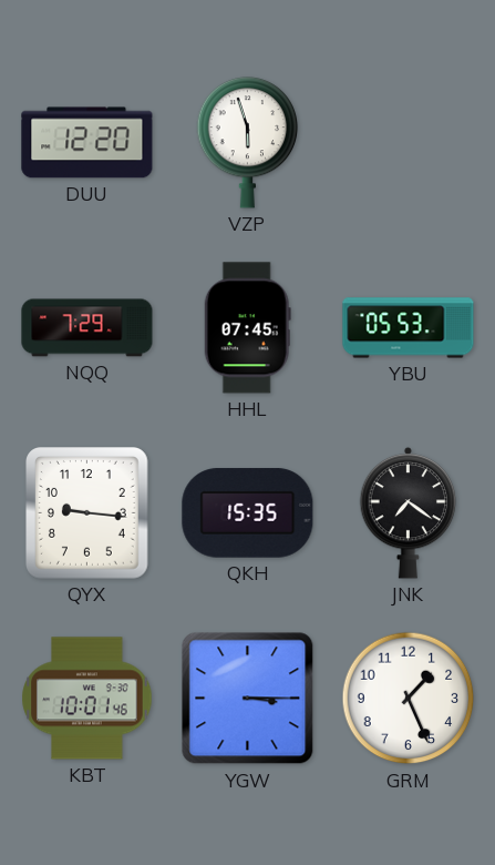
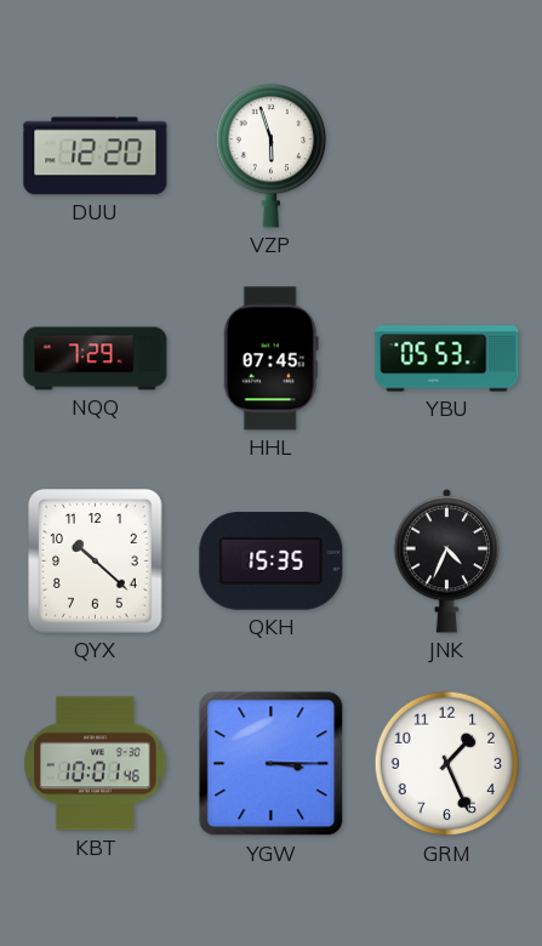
QYX: 9:16 -> 10:22
JNK: 7:21 -> 4:34
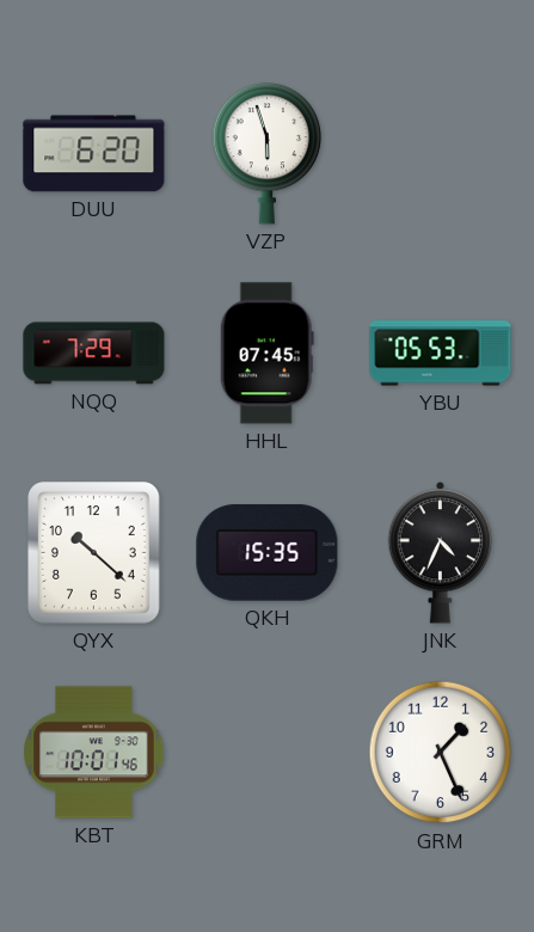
DUU: 12:20 -> 6:20
YGW: 3:15 -> none
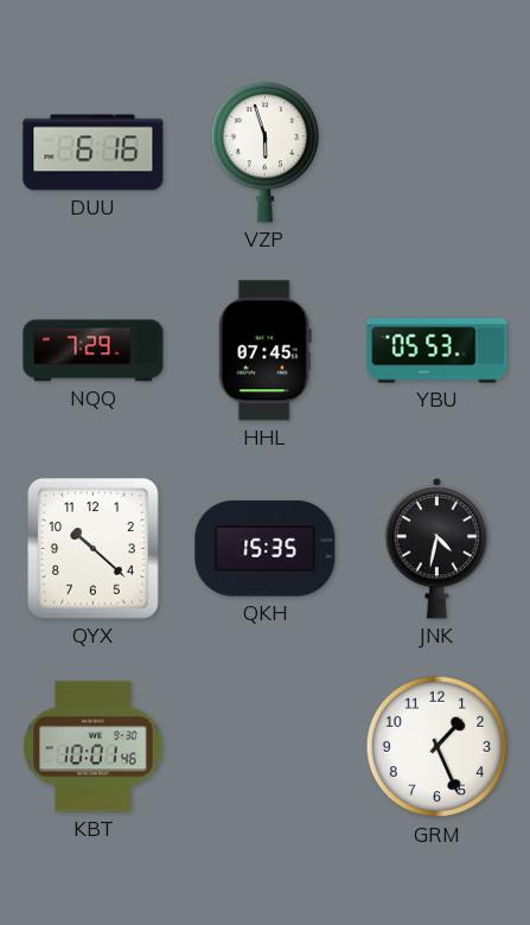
DUU: 6:20 -> 6:16
JNK: 4:34 -> 4:32
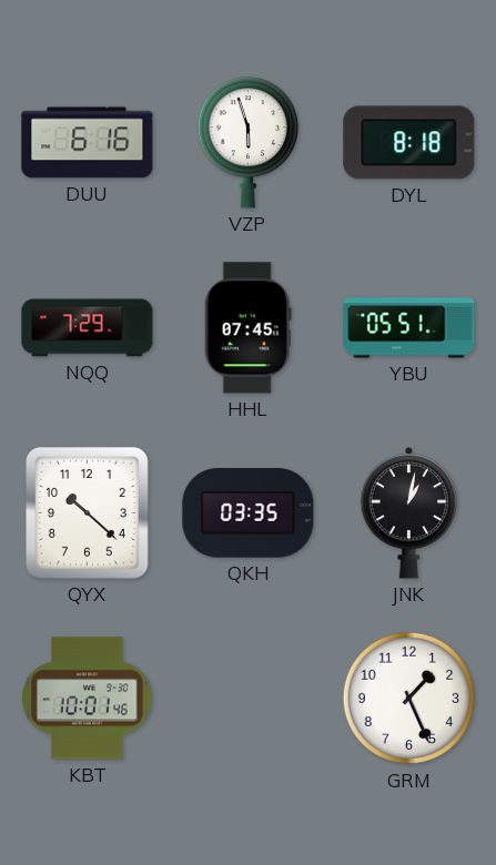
DYL: none -> 8:18
YBU: 05:53 -> 05:51
QKH: 15:35 -> 03:35
JNK: 4:32 -> 1:02
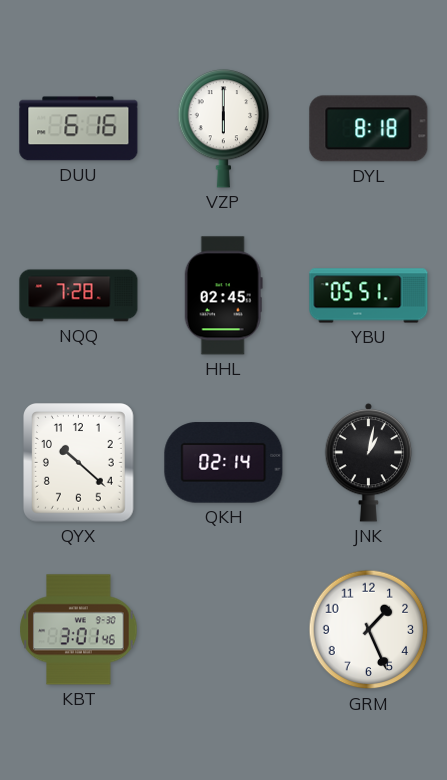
VZP: 5:57 -> 6:00
NQQ: 7:29 -> 7:28
HHL: 07:45 -> 02:45
QKH: 03:35 -> 02:14
KBT: 10:01 -> 3:01
